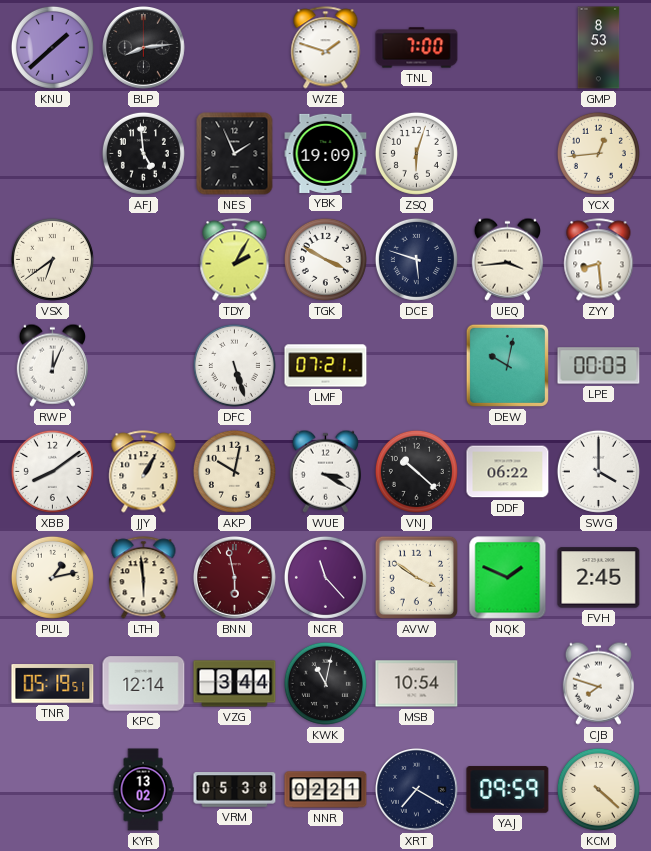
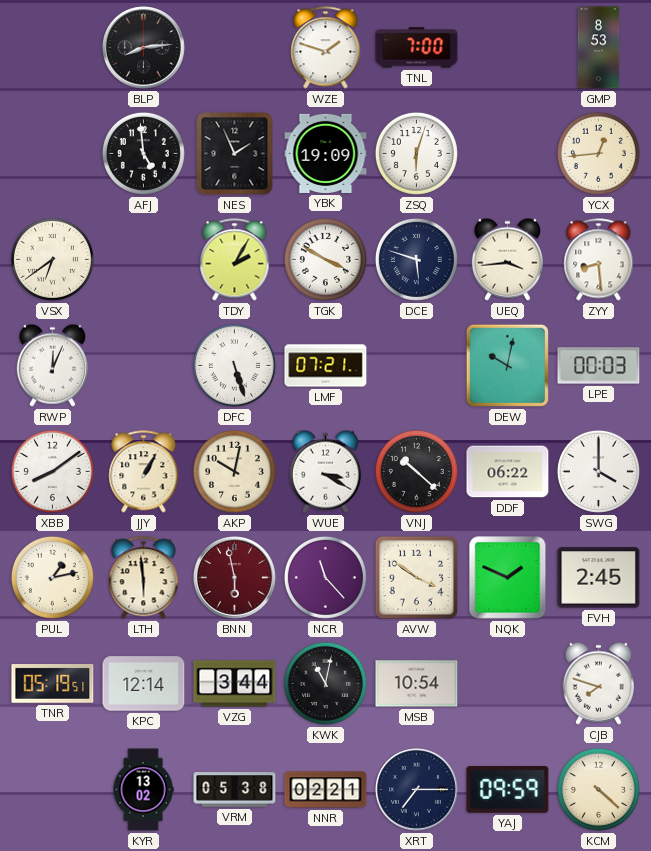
KNU: 1:38 -> none
XRT: 7:20 -> 7:15
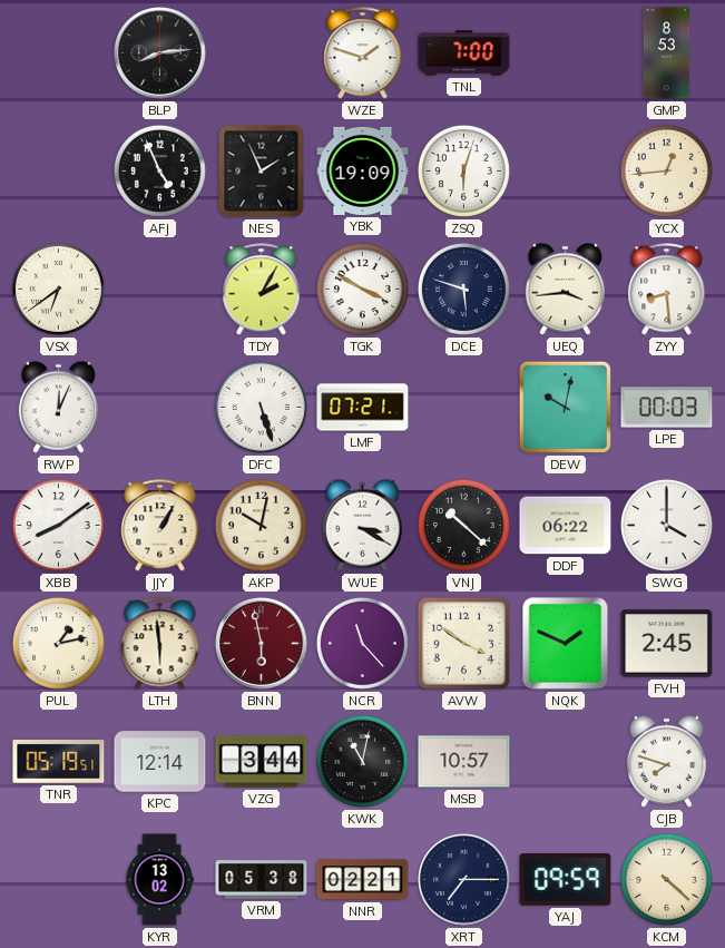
AFJ: 4:59 -> 4:56
MSB: 10:54 -> 10:57
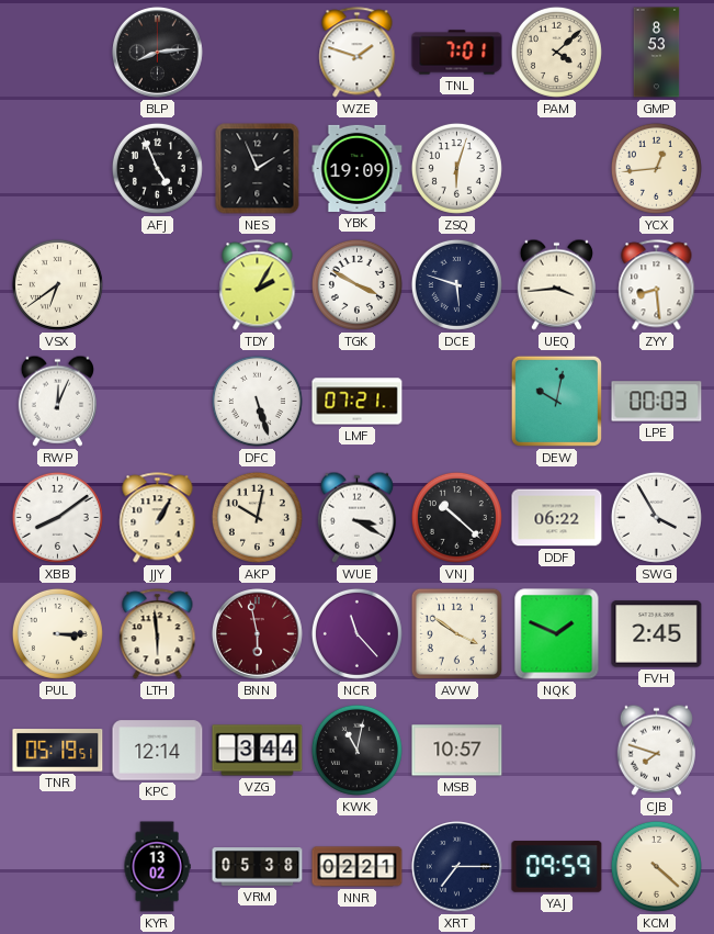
TNL: 7:00 -> 7:01
PAM: none -> 4:08
SWG: 4:00 -> 3:55
PUL: 1:13 -> 3:15
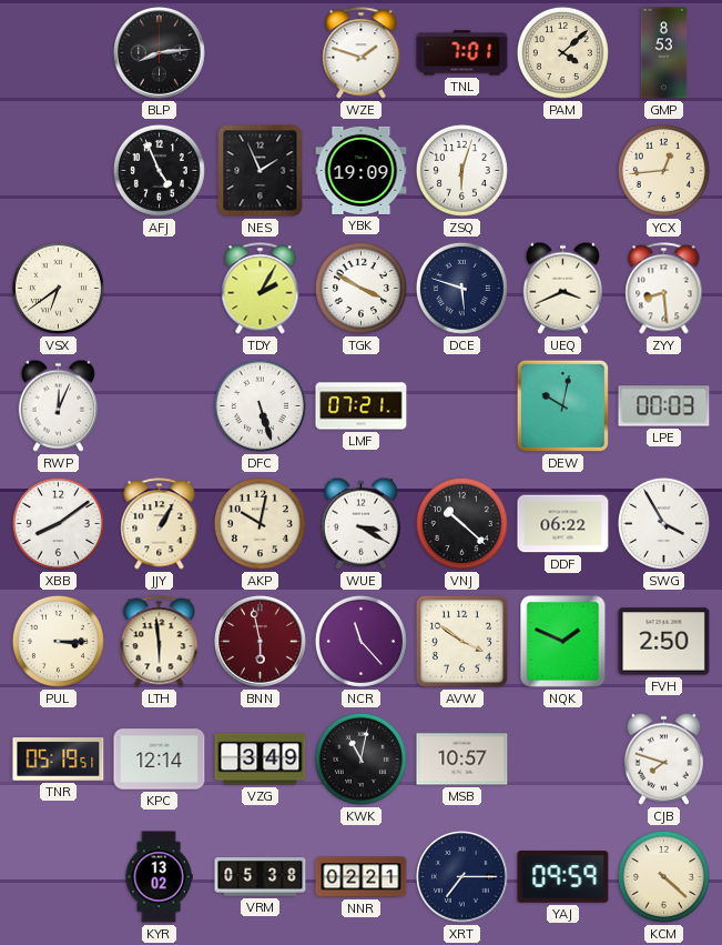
UEQ: 3:44 -> 3:41
FVH: 2:45 -> 2:50
VZG: 3:44 -> 3:49
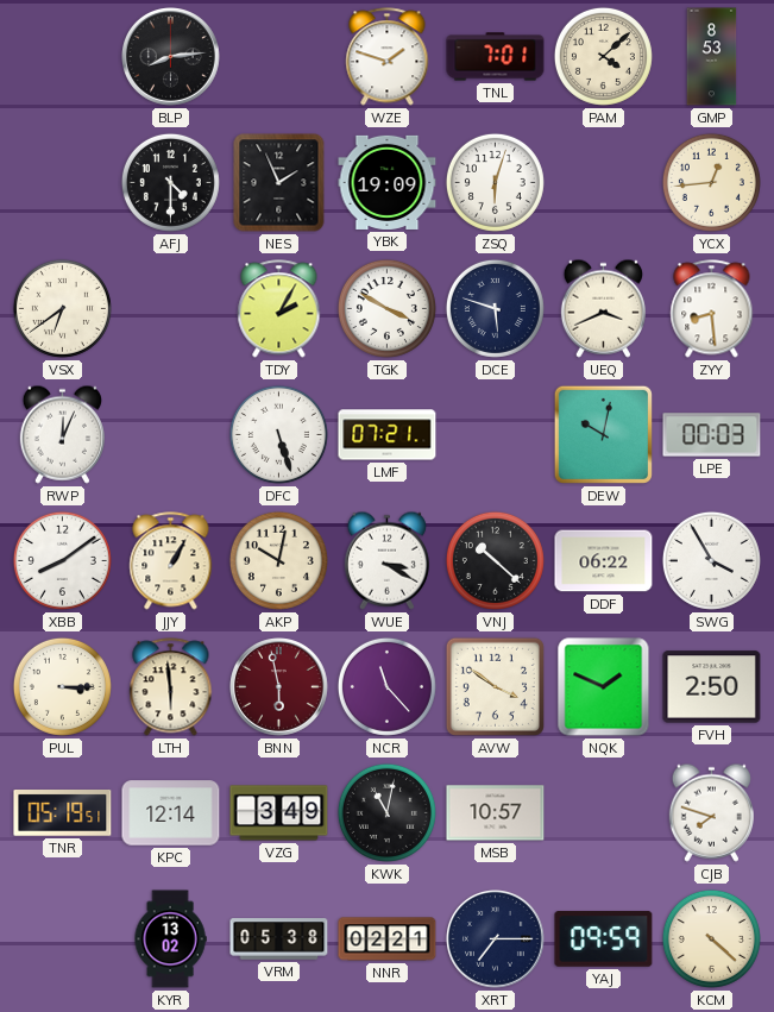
AFJ: 4:56 -> 4:30
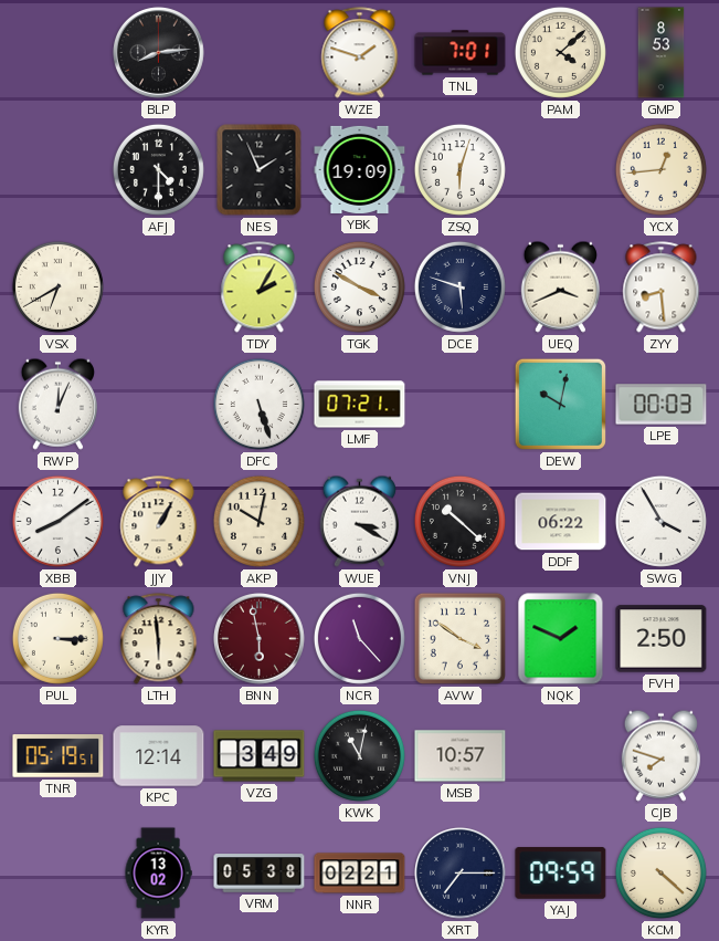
VSX: 6:39 -> 6:40
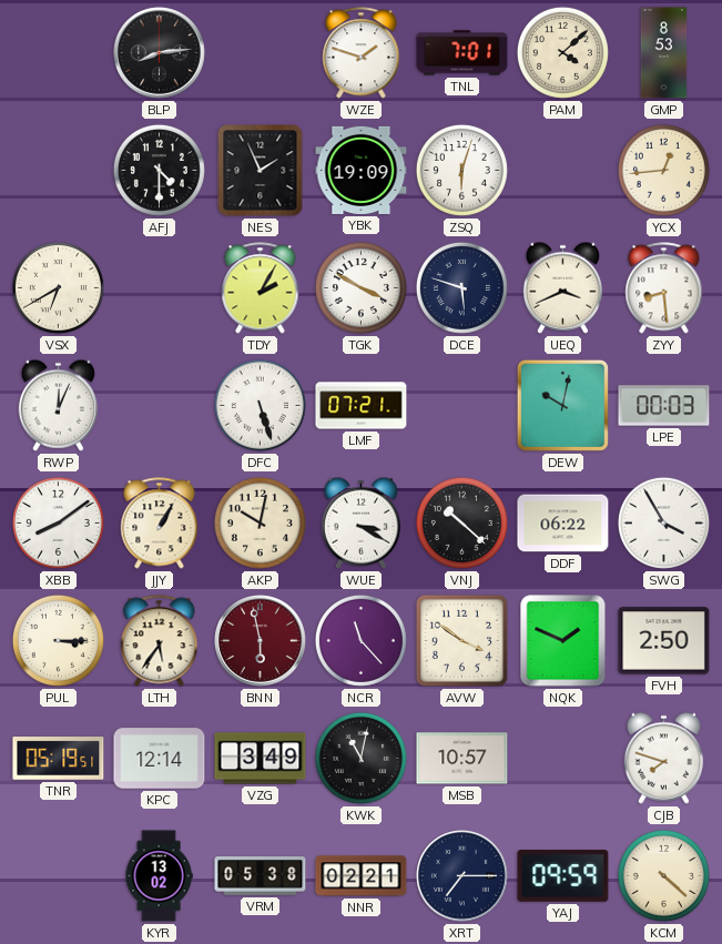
LTH: 5:59 -> 5:36
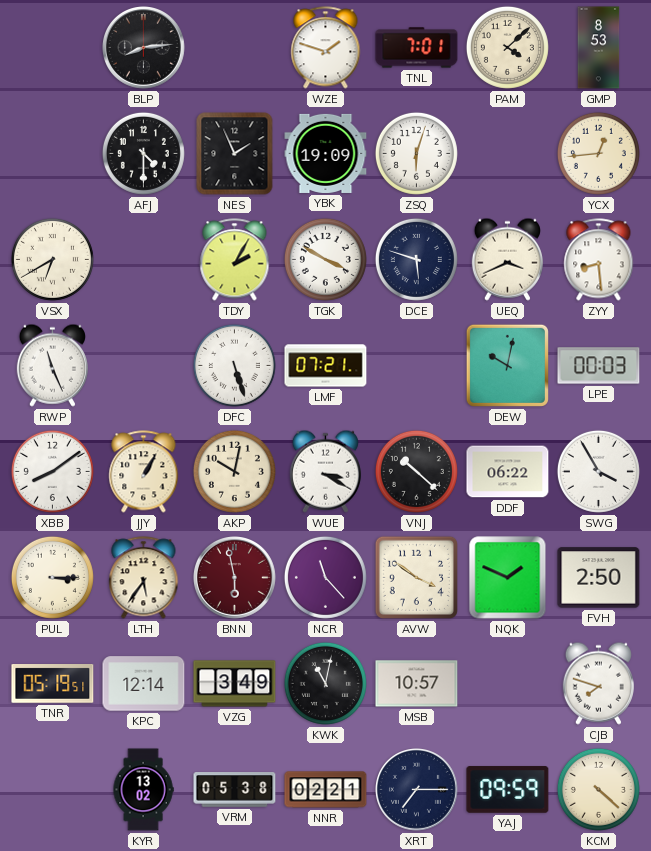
RWP: 12:04 -> 11:26
